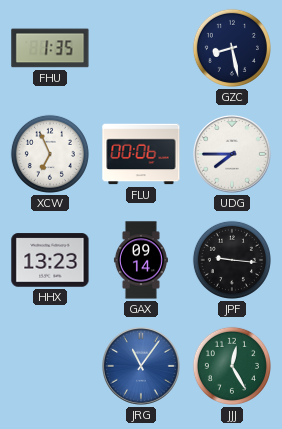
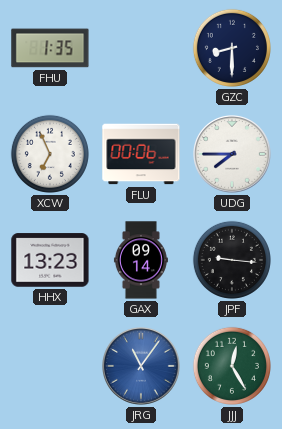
GZC: 8:28 -> 8:30
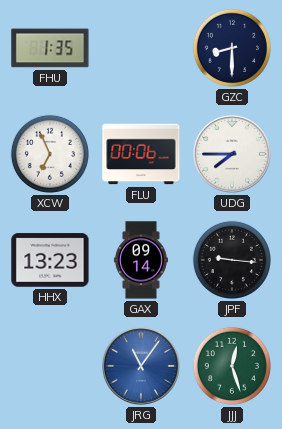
JJJ: 12:25 -> 12:27
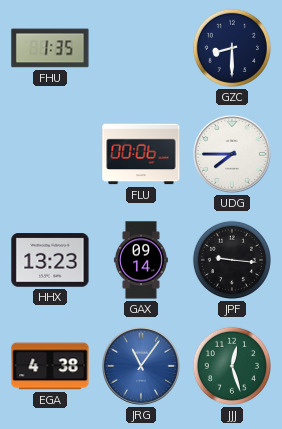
XCW: 6:56 -> none
EGA: none -> 4:38
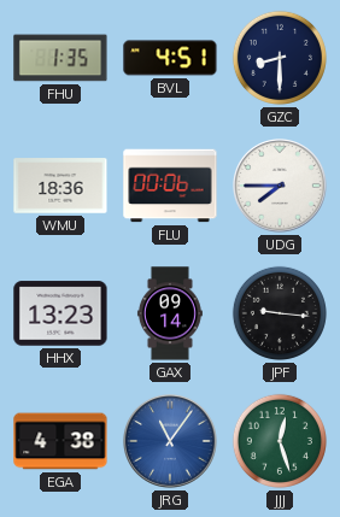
BVL: none -> 4:51
WMU: none -> 18:36
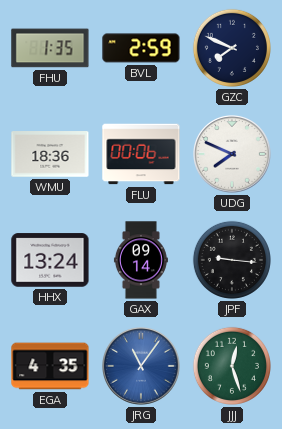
BVL: 4:51 -> 2:59
GZC: 8:30 -> 7:49
UDG: 7:45 -> 7:49
HHX: 13:23 -> 13:24
EGA: 4:38 -> 4:35
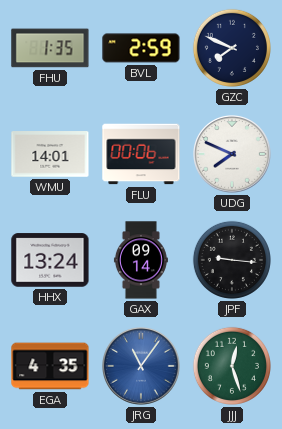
WMU: 18:36 -> 14:01
